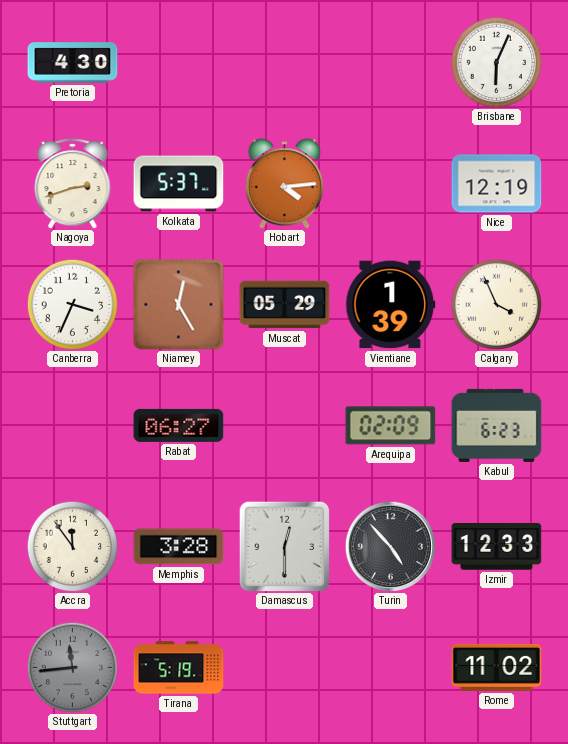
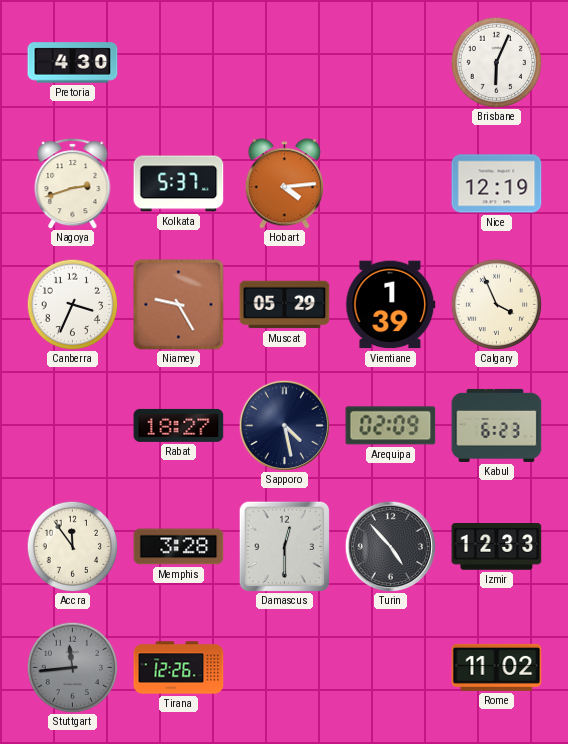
Niamey: 12:25 -> 9:25
Rabat: 06:27 -> 18:27
Sapporo: none -> 4:28
Tirana: 5:19 -> 12:26
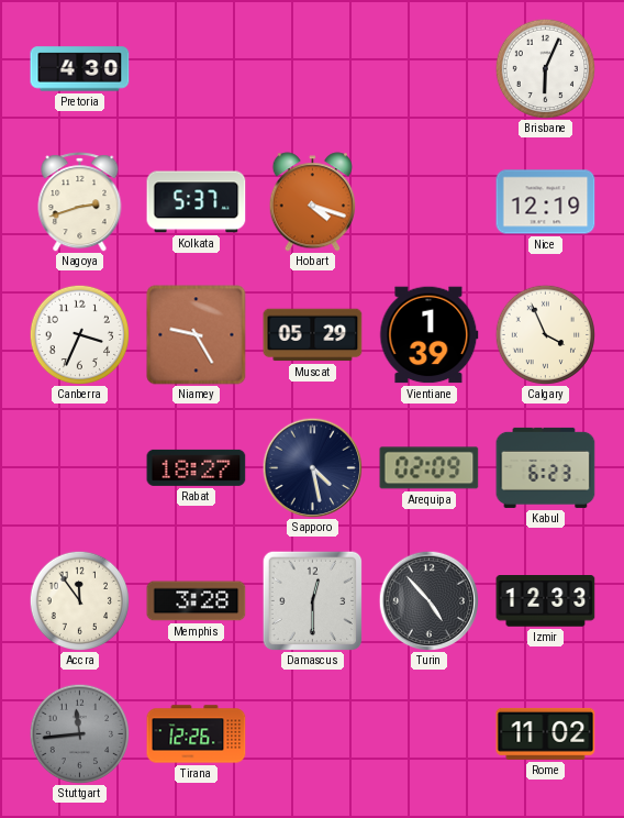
Hobart: 4:14 -> 4:18
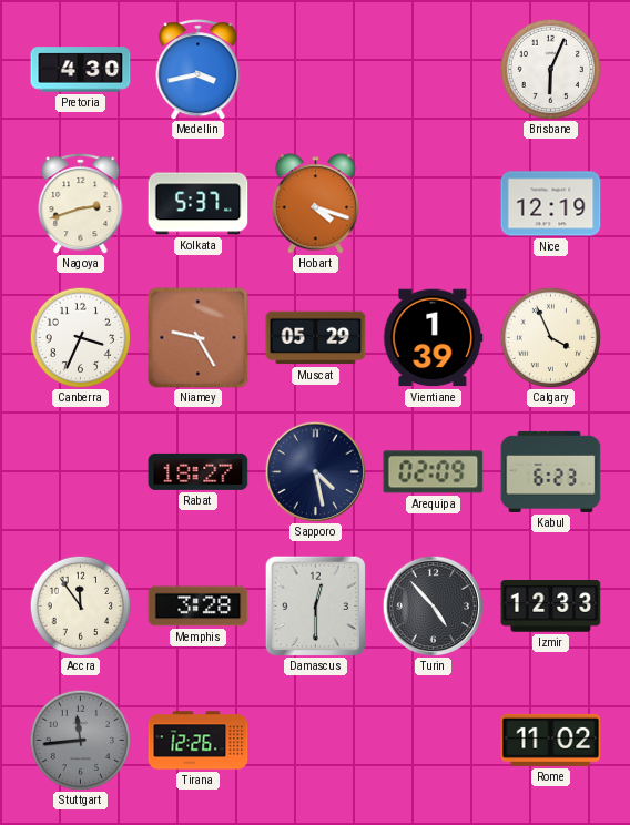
Medellin: none -> 3:43
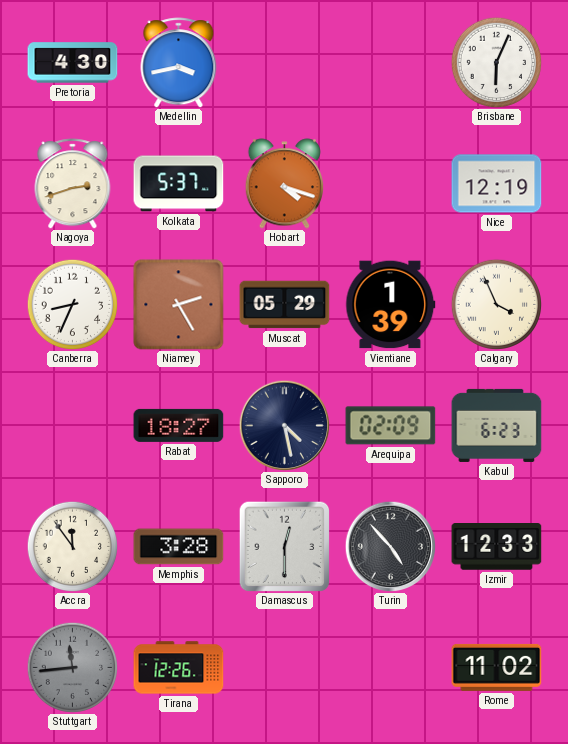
Canberra: 3:34 -> 8:34
Niamey: 9:25 -> 2:25
